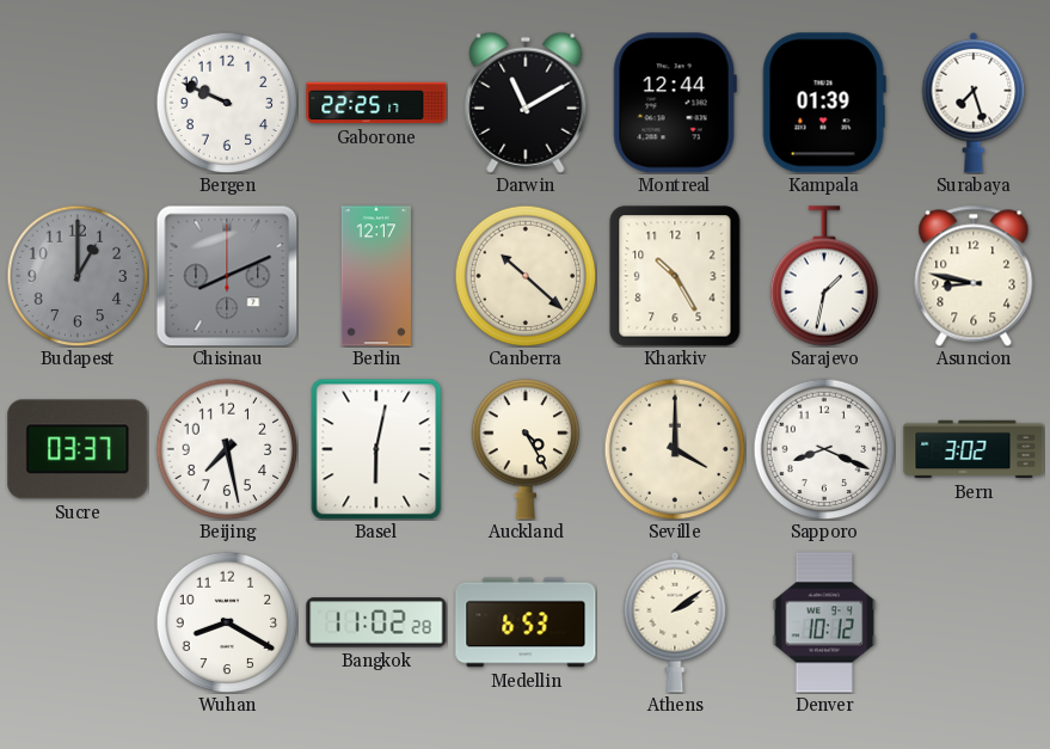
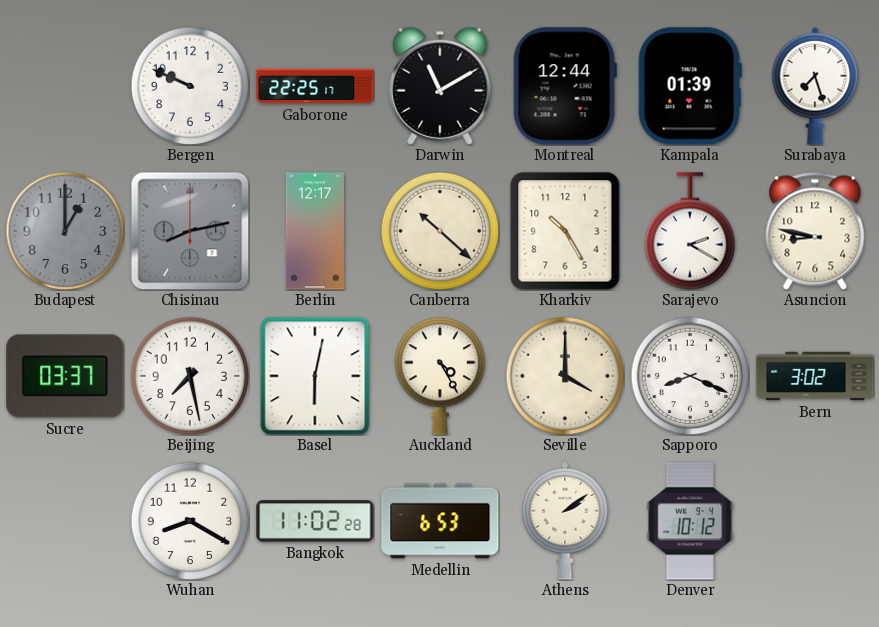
Chisinau: 8:11 -> 8:13
Sarajevo: 1:32 -> 2:20
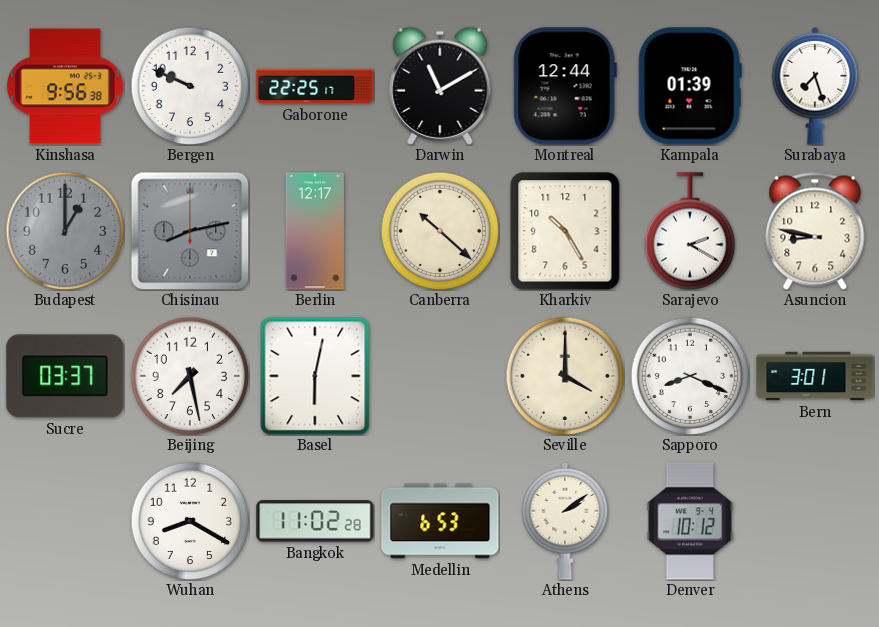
Kinshasa: none -> 9:56
Auckland: 4:25 -> none
Bern: 3:02 -> 3:01
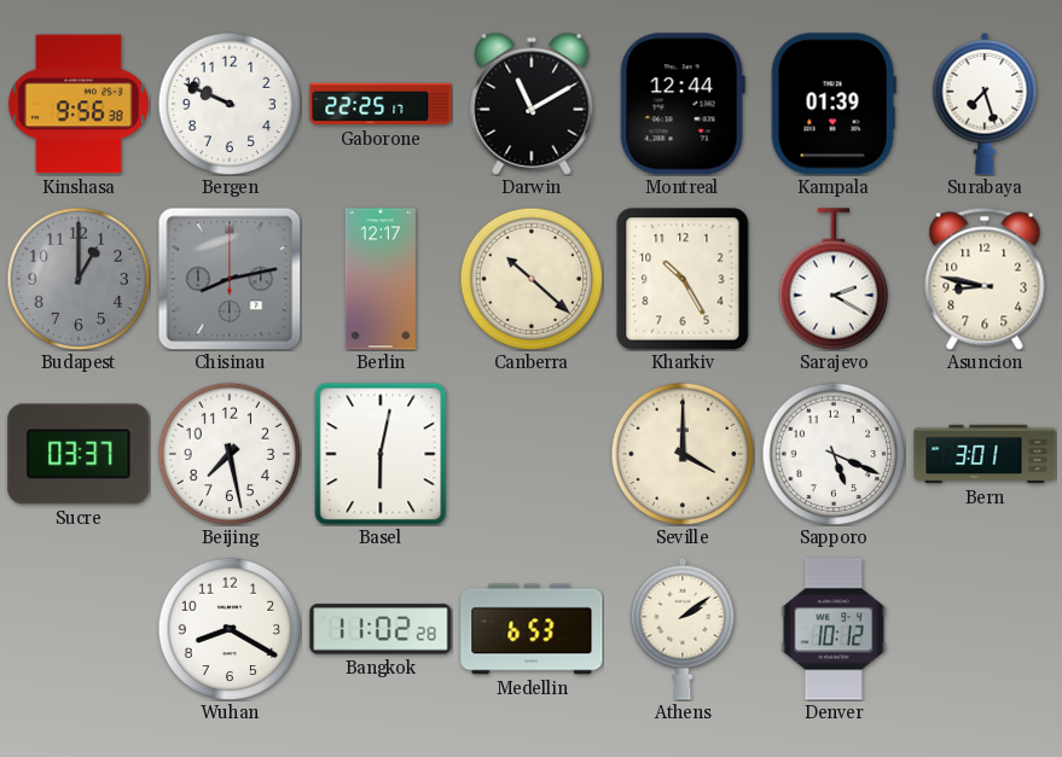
Sapporo: 8:19 -> 5:19
